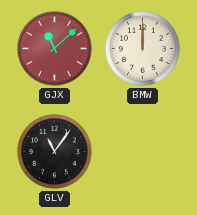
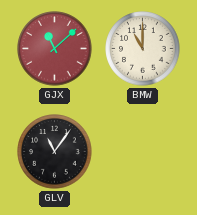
BMW: 12:00 -> 11:00
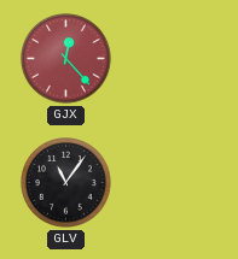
GJX: 11:08 -> 12:23
BMW: 11:00 -> none
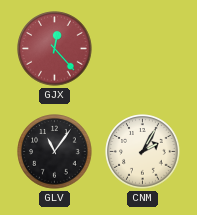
CNM: none -> 2:05
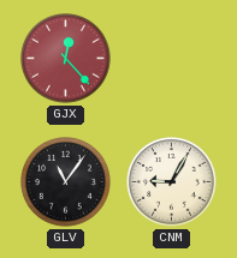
CNM: 2:05 -> 9:05
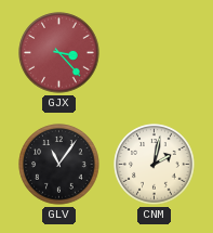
GJX: 12:23 -> 3:23
CNM: 9:05 -> 2:02
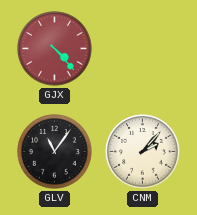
GJX: 3:23 -> 4:23
CNM: 2:02 -> 2:07
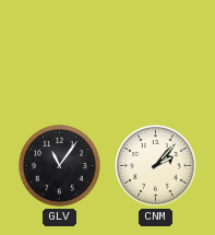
GJX: 4:23 -> none
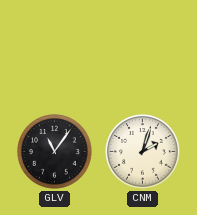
CNM: 2:07 -> 2:03
